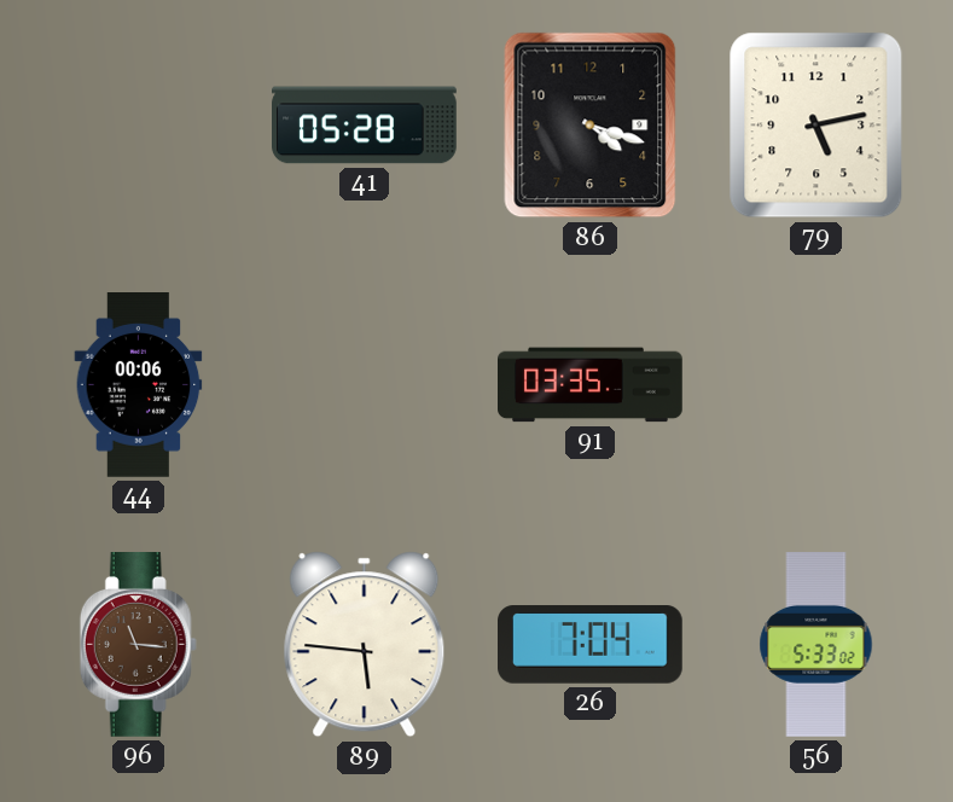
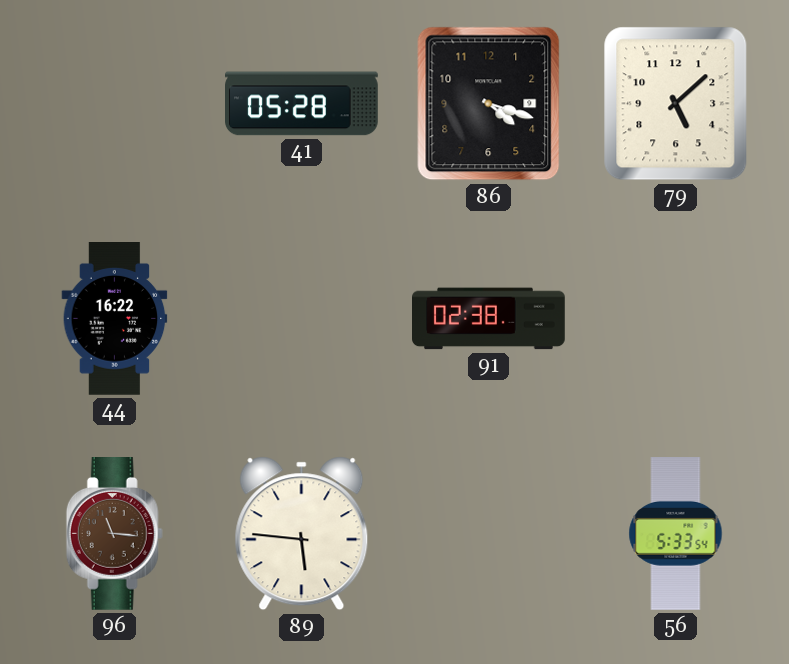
79: 5:13 -> 5:08
44: 00:06 -> 16:22
91: 03:35 -> 02:38
26: 7:04 -> none
56: 5:33:02 -> 5:33:54
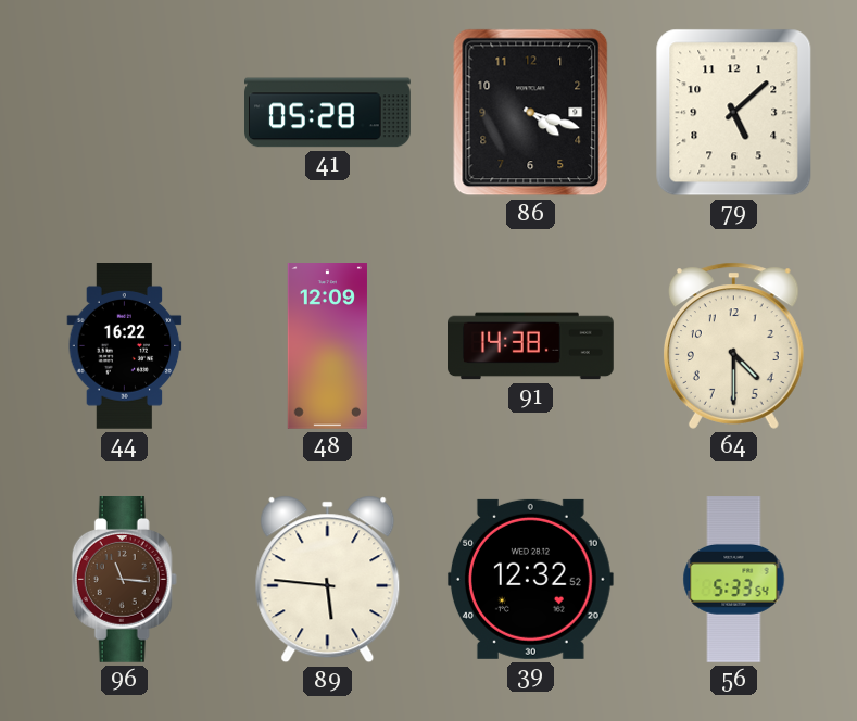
48: none -> 12:09
91: 02:38 -> 14:38
64: none -> 4:30
39: none -> 12:32
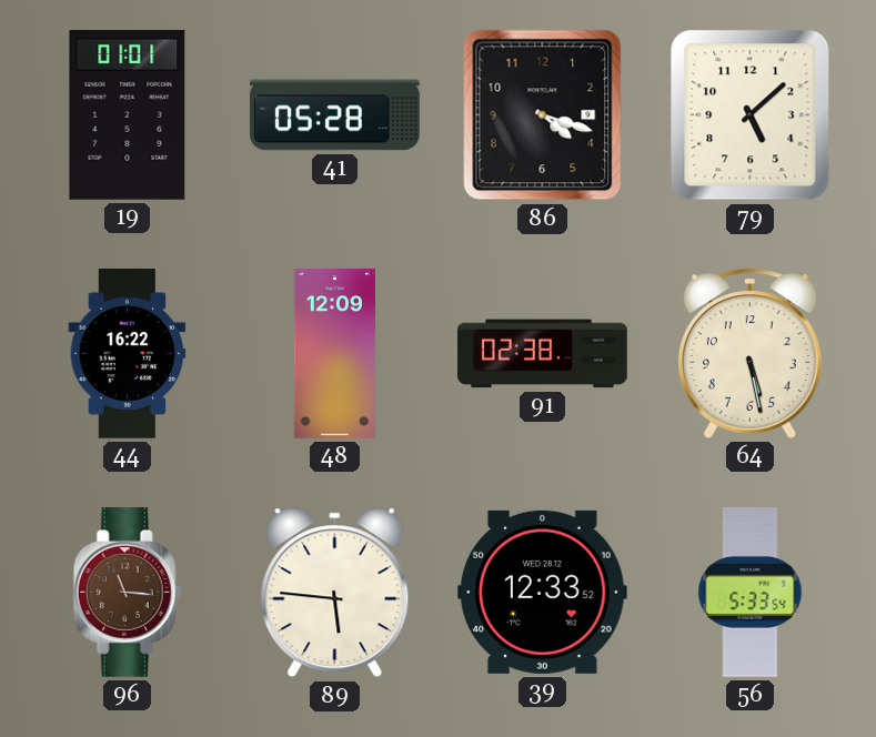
19: none -> 01:01
91: 14:38 -> 02:38
64: 4:30 -> 5:28
39: 12:32 -> 12:33
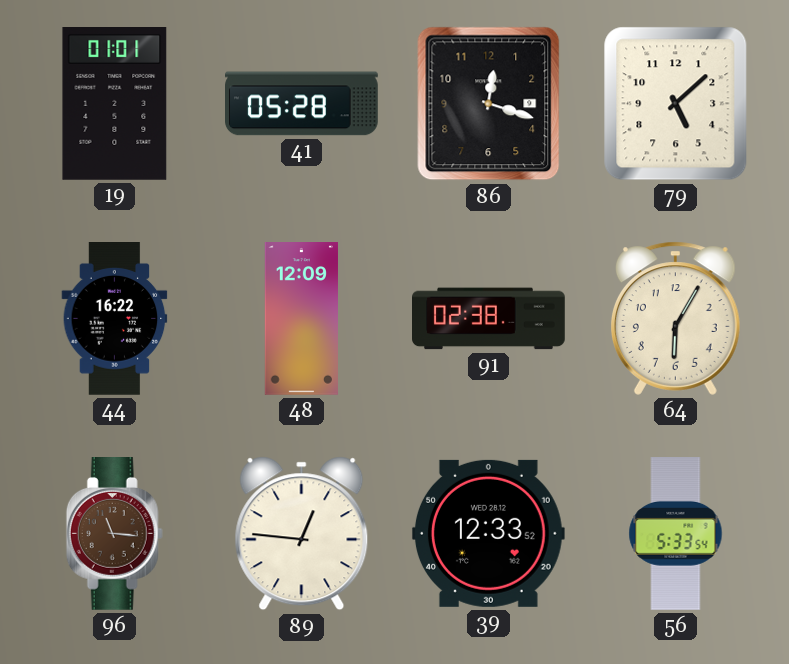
86: 4:18 -> 12:18
64: 5:28 -> 6:05
89: 5:46 -> 12:46
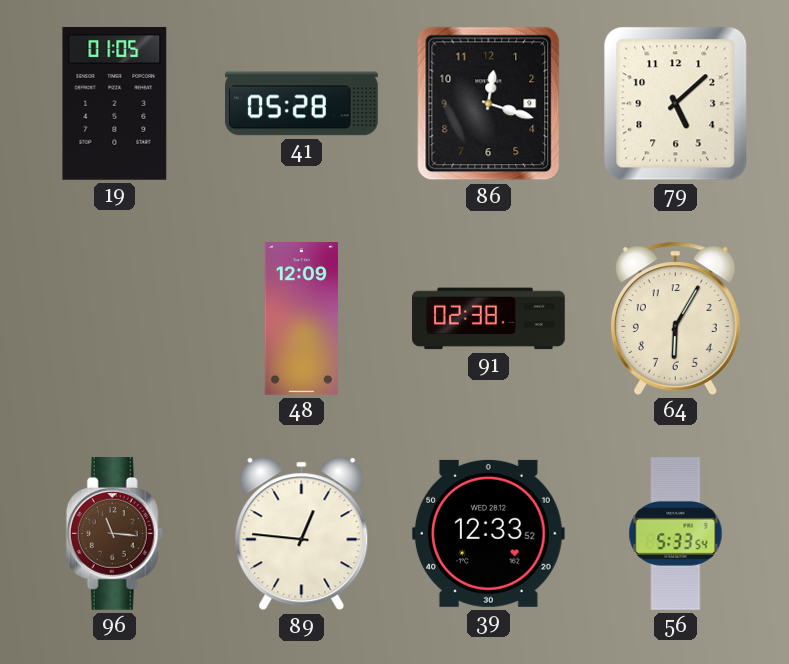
19: 01:01 -> 01:05
44: 16:22 -> none
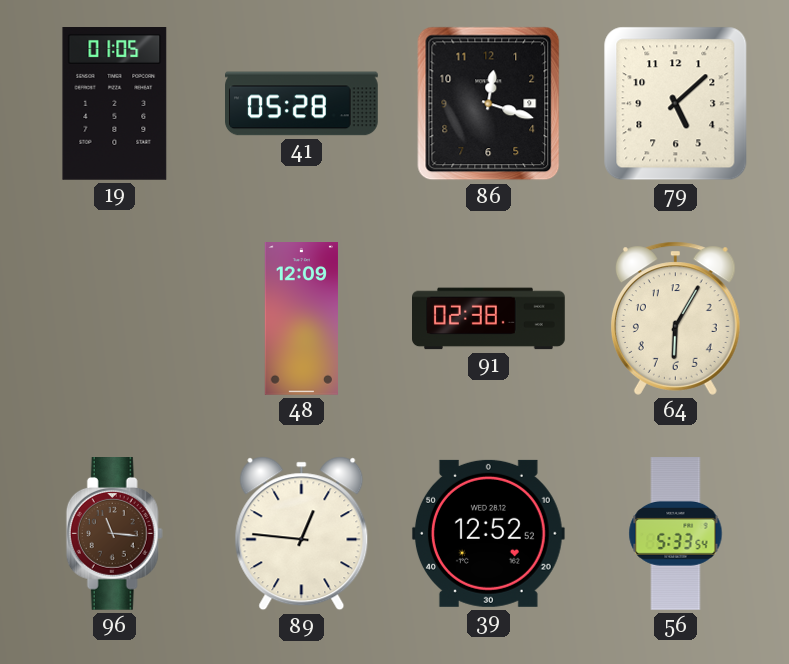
39: 12:33 -> 12:52
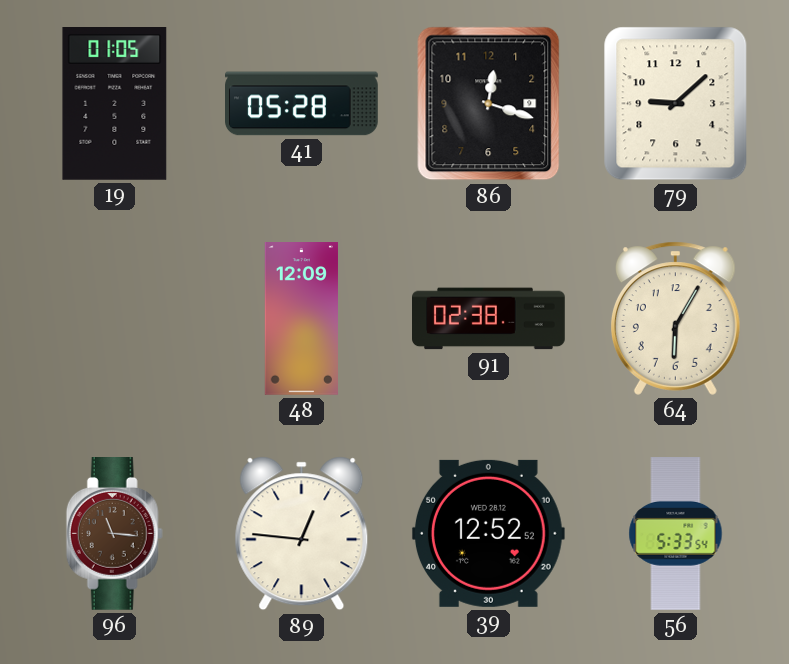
79: 5:08 -> 9:08
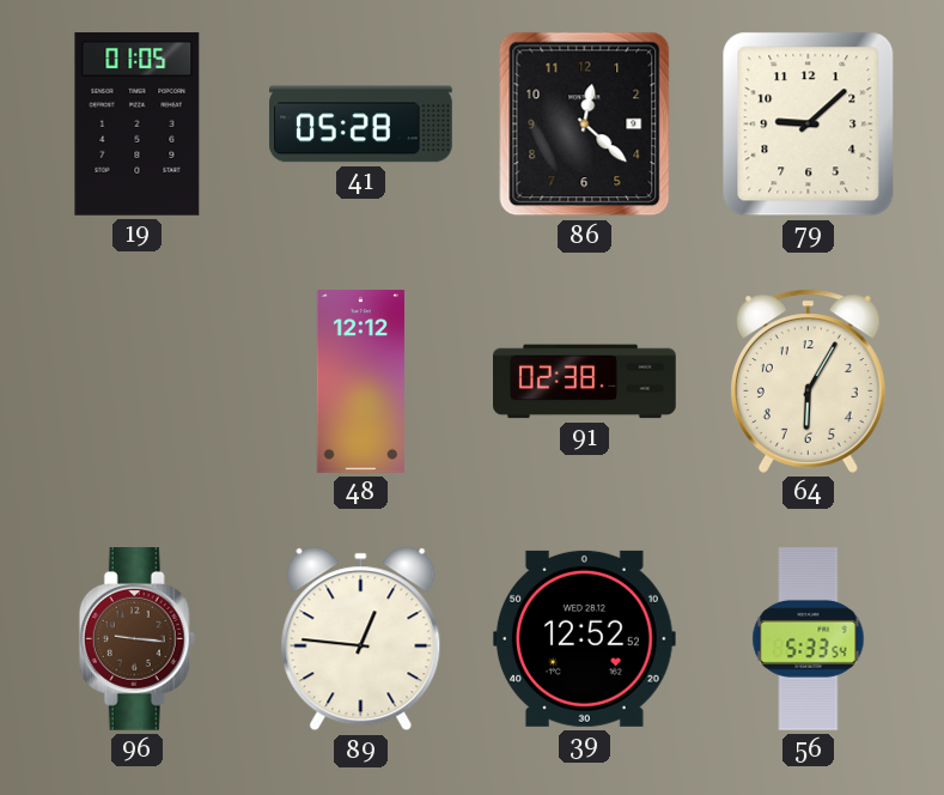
86: 12:18 -> 12:22
48: 12:09 -> 12:12
96: 11:16 -> 9:16
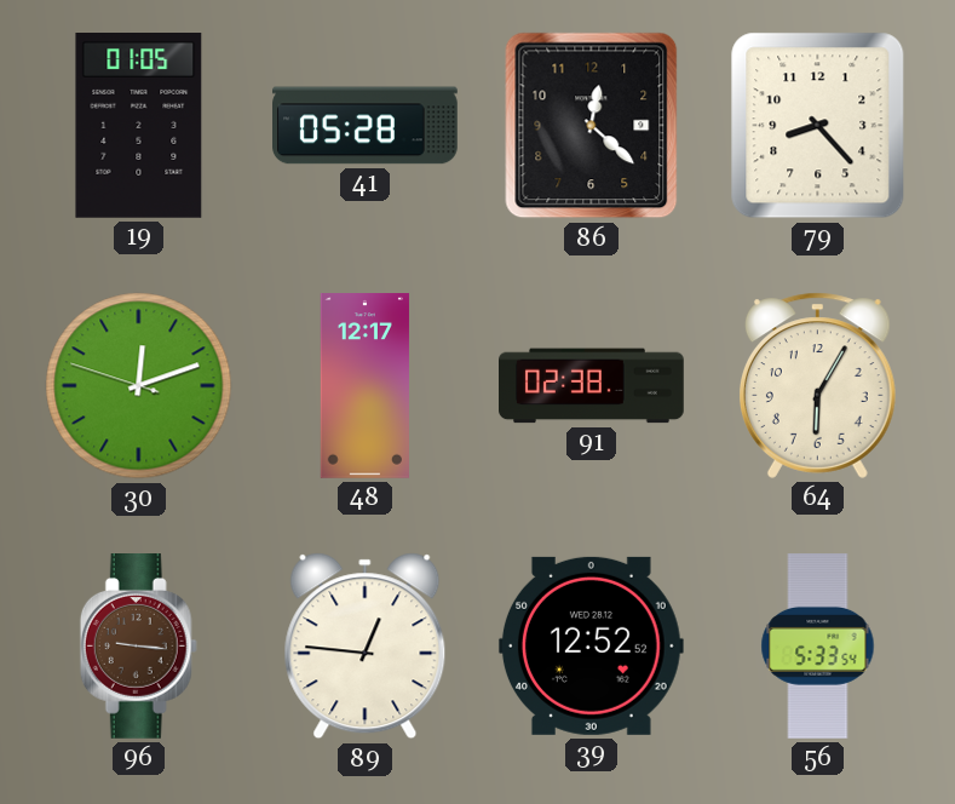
79: 9:08 -> 8:23
30: none -> 12:11
48: 12:12 -> 12:17
